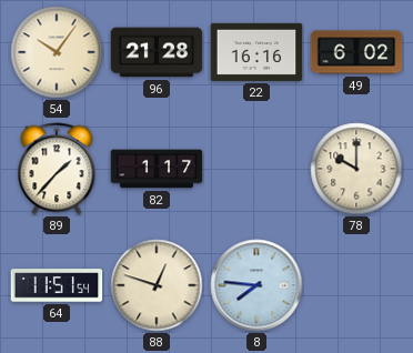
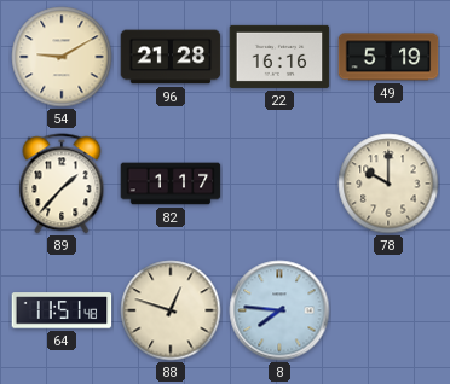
54: 10:06 -> 9:10
49: 6:02 -> 5:19
64: 11:51:54 -> 11:51:48
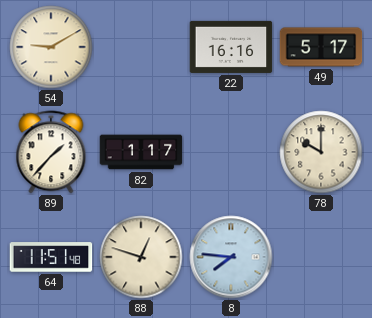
96: 21:28 -> none
49: 5:19 -> 5:17
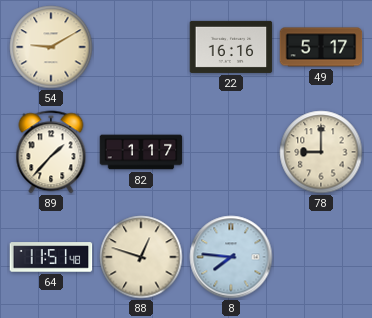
78: 10:00 -> 9:00
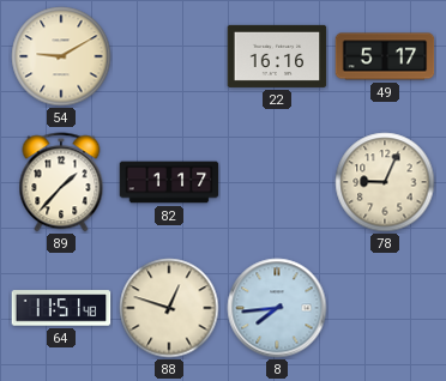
78: 9:00 -> 9:04
8: 7:46 -> 7:44
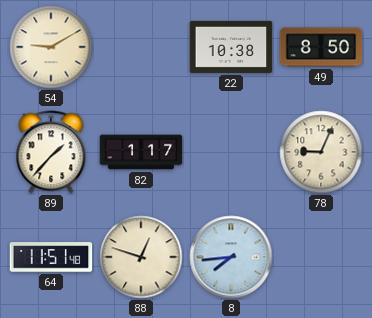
22: 16:16 -> 10:38
49: 5:17 -> 8:50
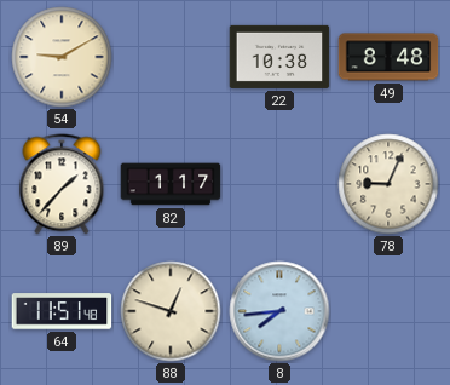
49: 8:50 -> 8:48
